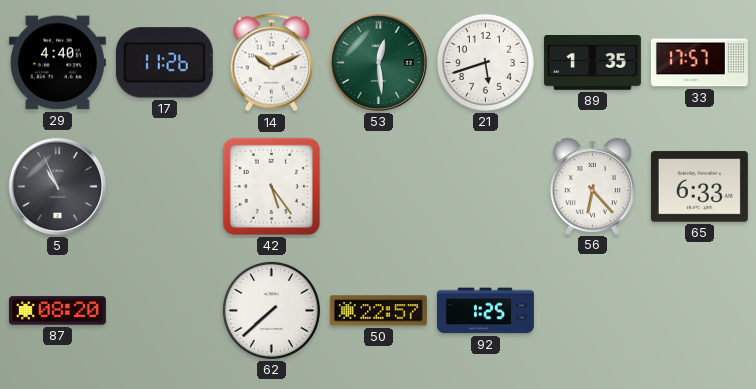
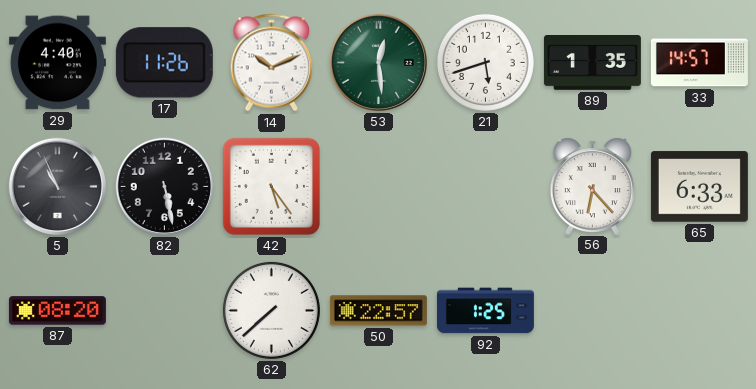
33: 17:57 -> 14:57
82: none -> 5:28
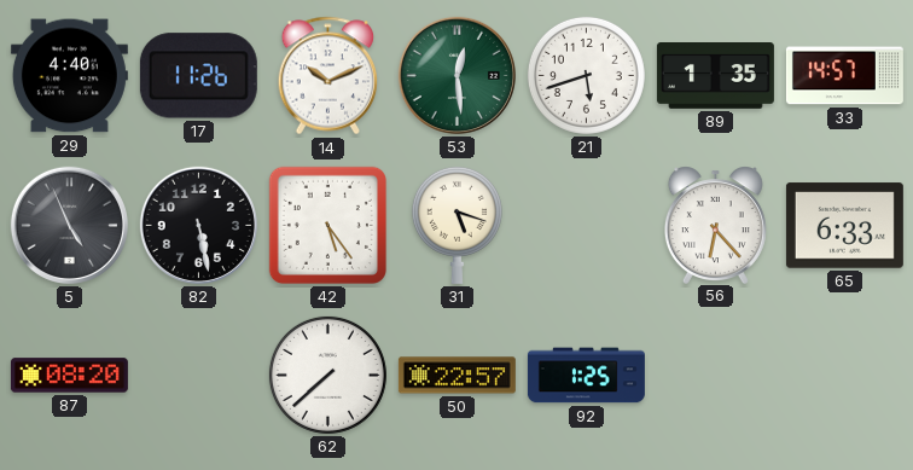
5: 10:56 -> 4:56
31: none -> 5:18
